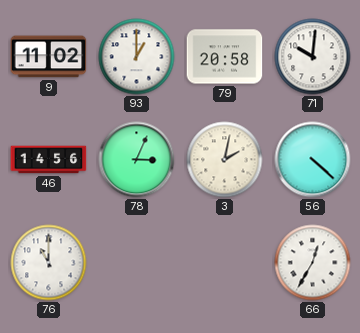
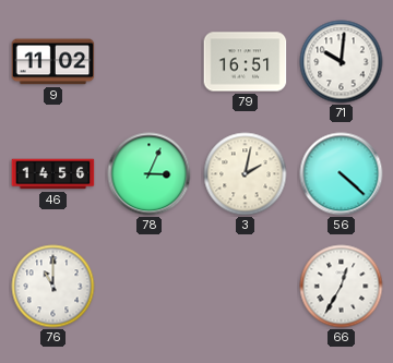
93: 1:00 -> none
79: 20:58 -> 16:51
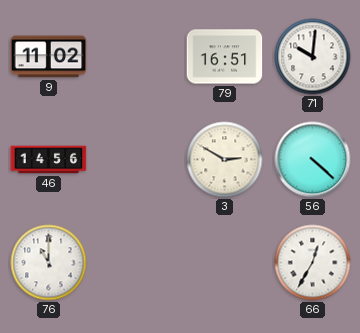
78: 3:04 -> none
3: 2:02 -> 2:50
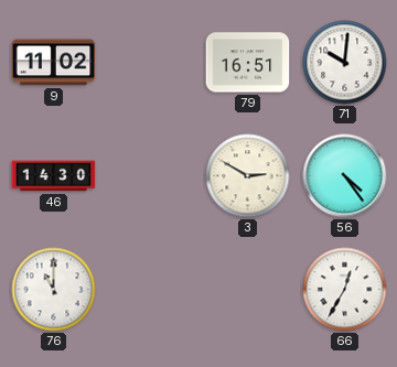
46: 14:56 -> 14:30
56: 4:22 -> 4:24
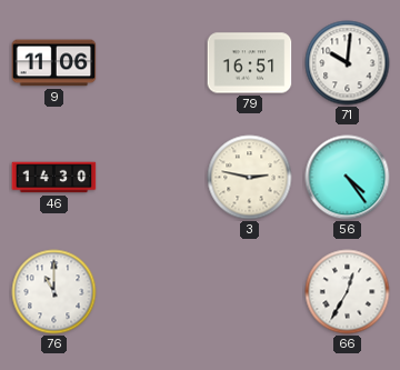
9: 11:02 -> 11:06
3: 2:50 -> 2:47
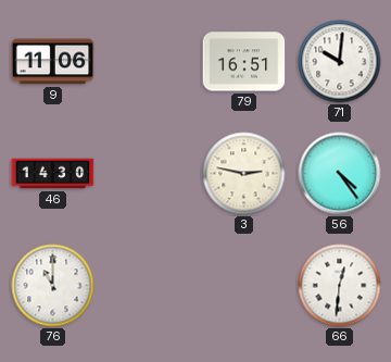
66: 12:35 -> 12:31
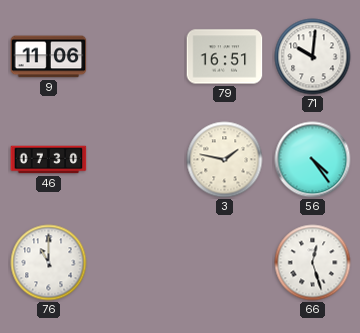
46: 14:30 -> 07:30
3: 2:47 -> 1:47
66: 12:31 -> 12:27
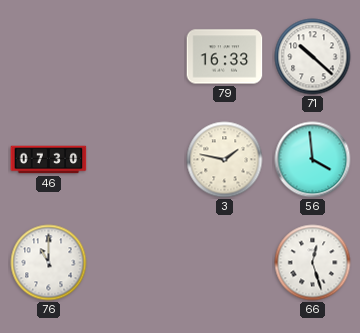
9: 11:06 -> none
79: 16:51 -> 16:33
71: 10:01 -> 10:22
56: 4:24 -> 3:59
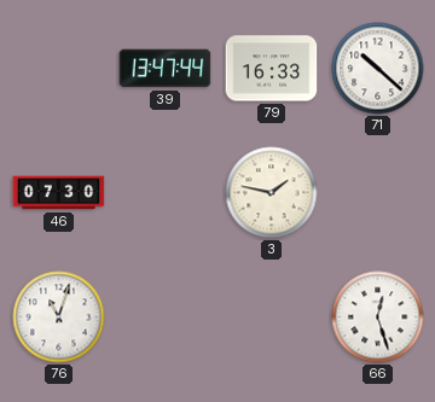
39: none -> 13:47
56: 3:59 -> none
76: 11:00 -> 11:03
